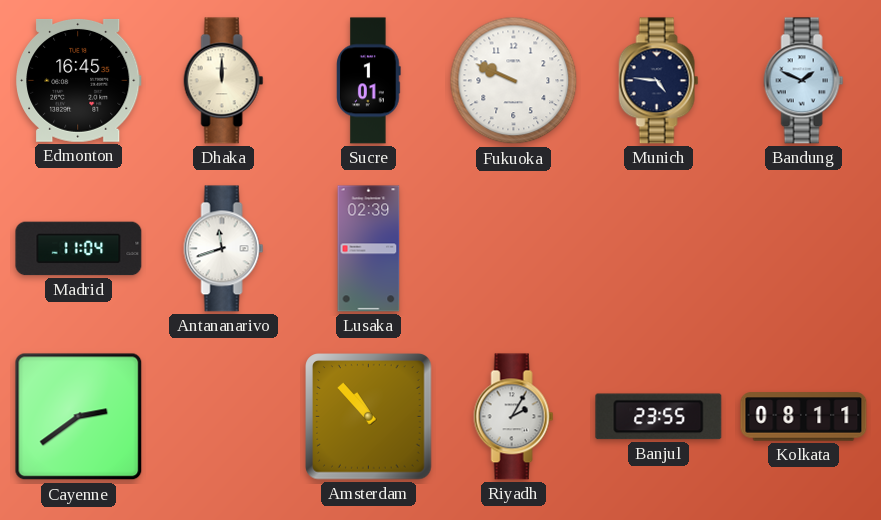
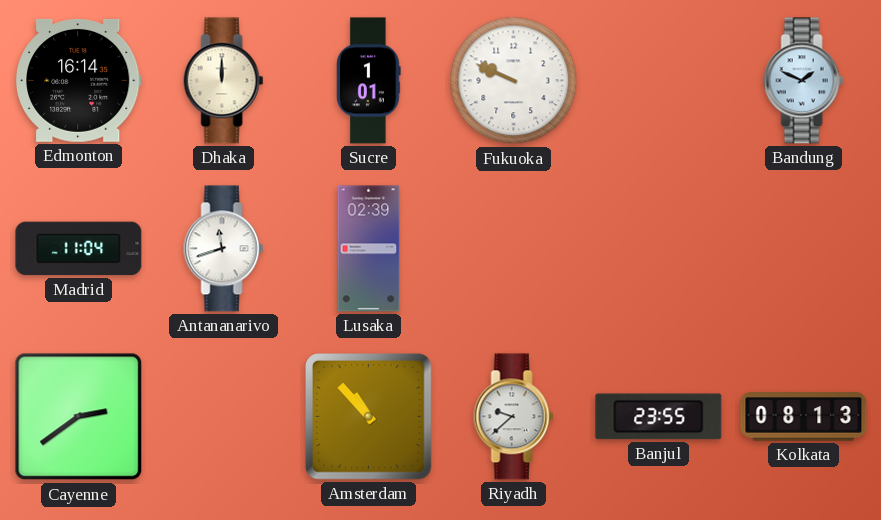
Edmonton: 16:45 -> 16:14
Munich: 4:46 -> none
Riyadh: 2:05 -> 9:38
Kolkata: 08:11 -> 08:13
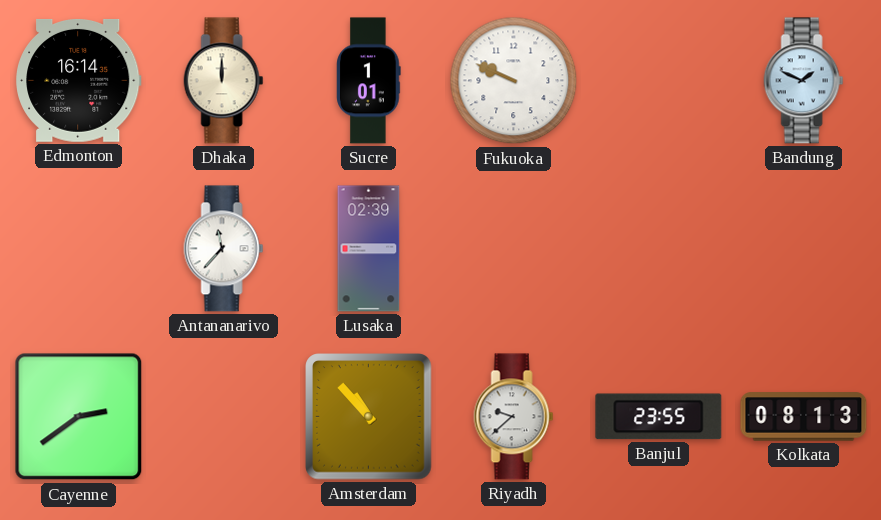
Madrid: 11:04 -> none
Antananarivo: 11:42 -> 11:37
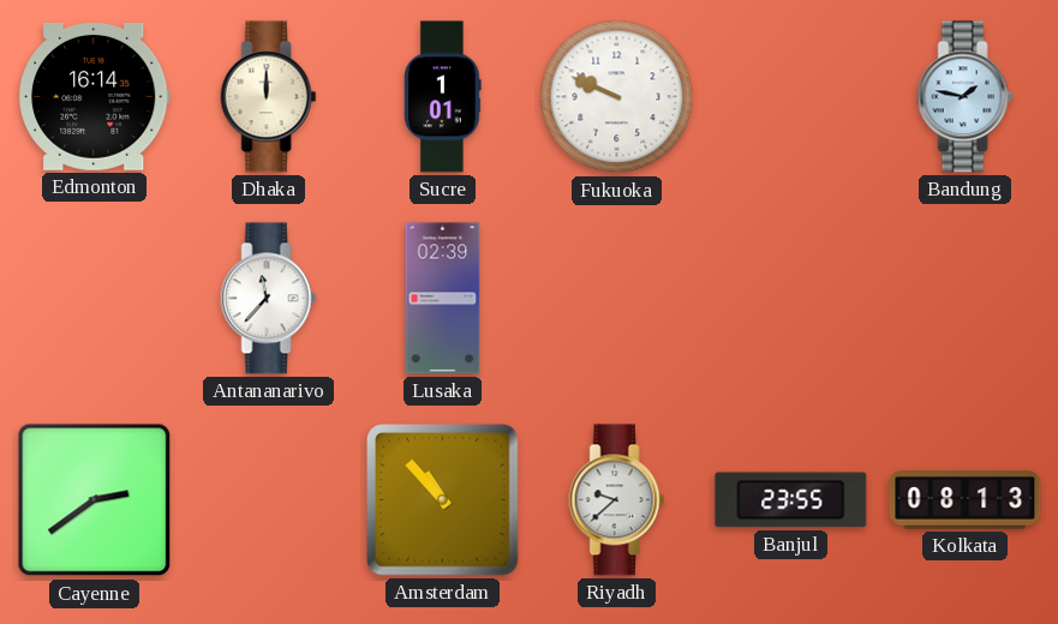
Bandung: 1:49 -> 1:47
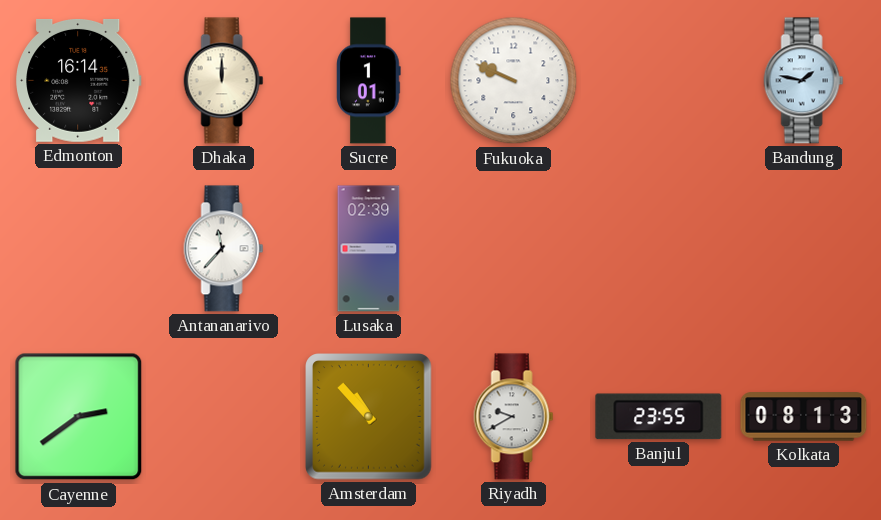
Riyadh: 9:38 -> 9:40
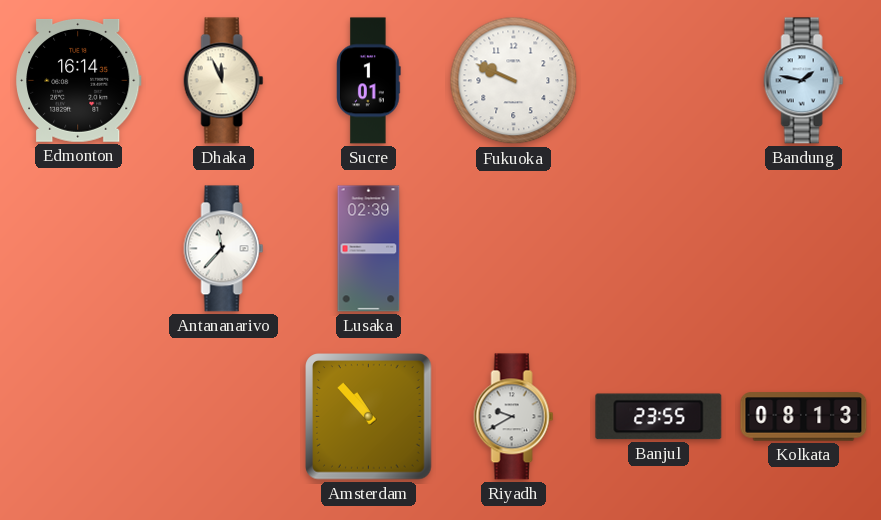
Dhaka: 12:00 -> 11:56
Cayenne: 2:39 -> none
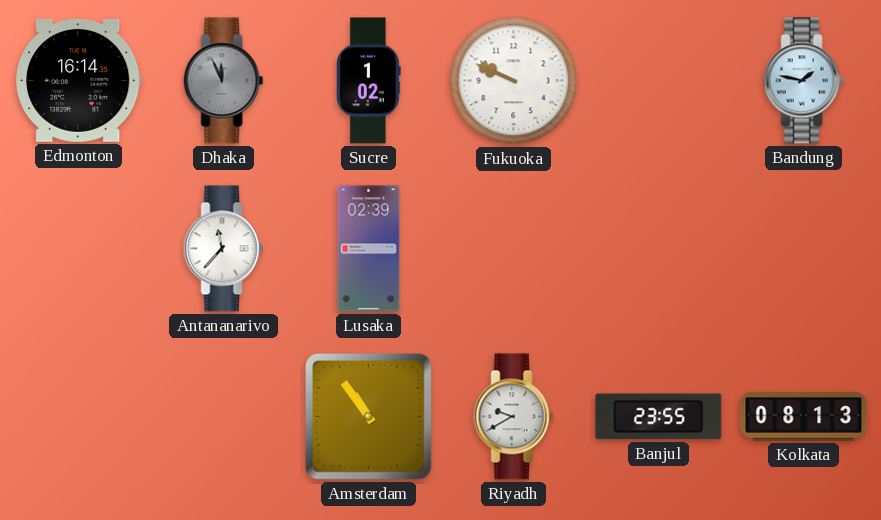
Dhaka dial: cream -> grey
Sucre: 1:01 -> 1:02
Amsterdam: 10:53 -> 10:54
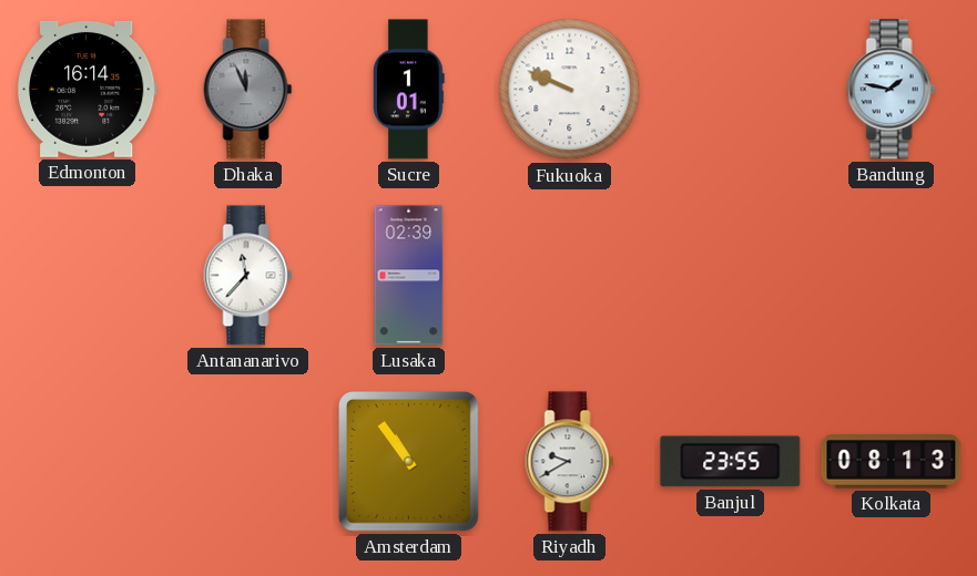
Sucre: 1:02 -> 1:01
